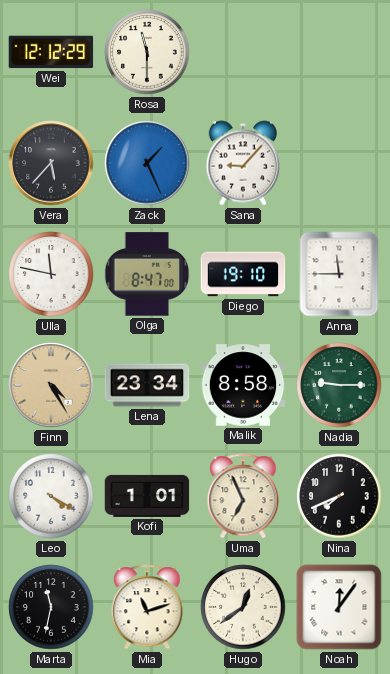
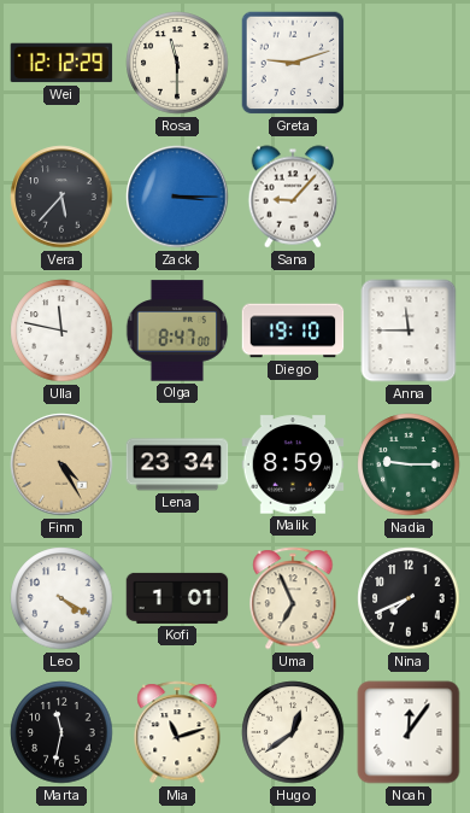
Greta: none -> 9:12
Zack: 1:26 -> 3:15
Malik: 8:58 -> 8:59
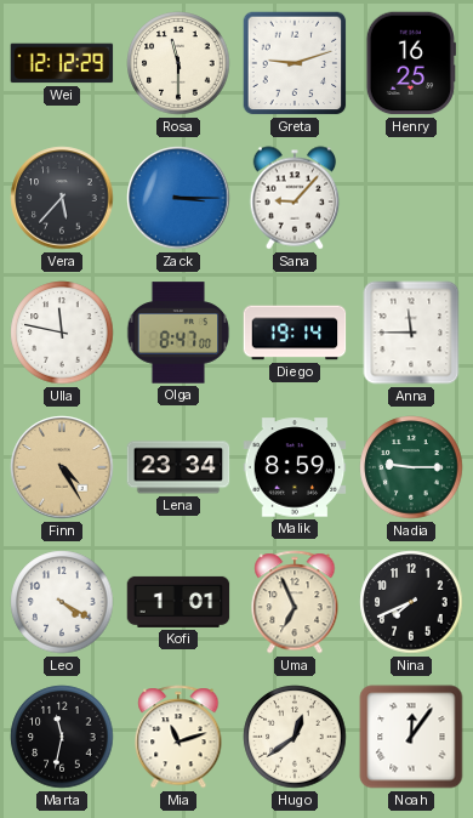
Henry: none -> 16:25
Diego: 19:10 -> 19:14
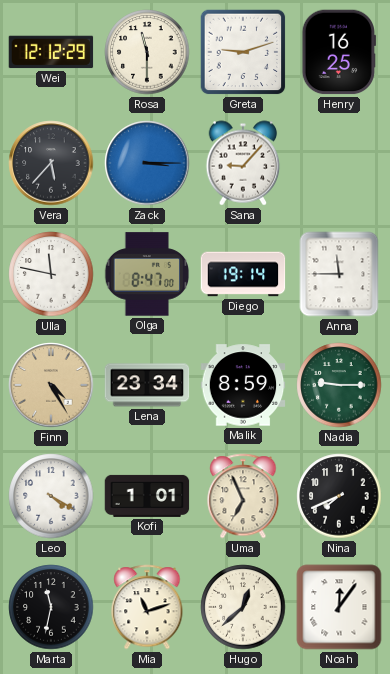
Hugo: 12:39 -> 12:38
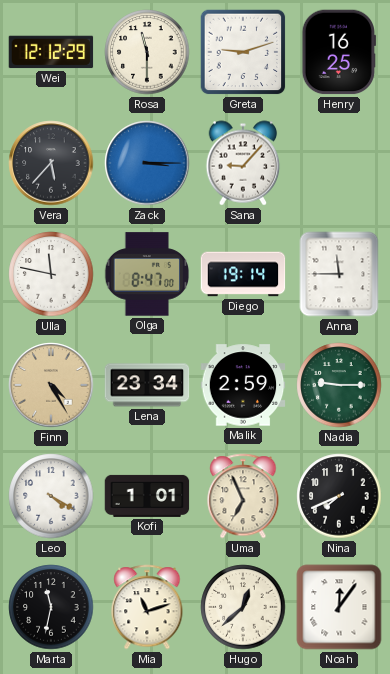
Malik: 8:59 -> 2:59
